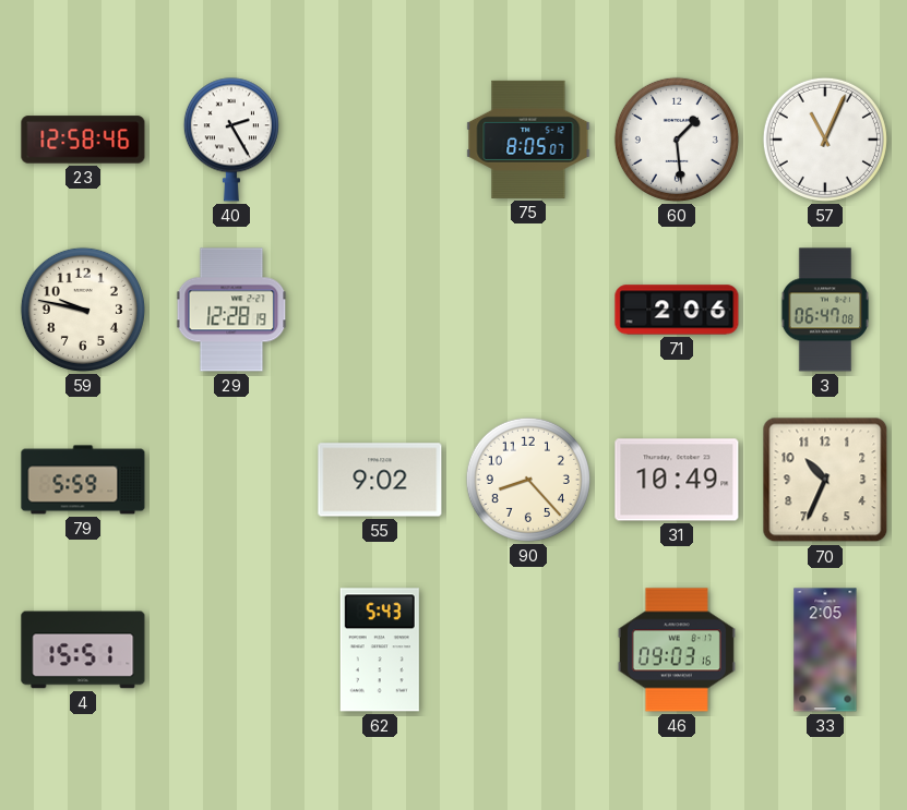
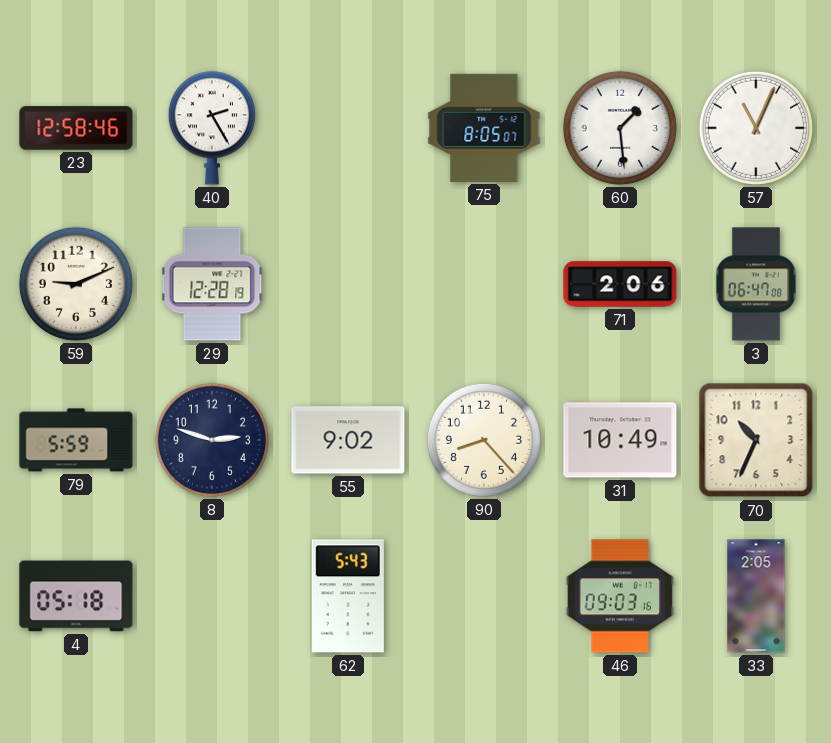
59: 9:47 -> 9:11
8: none -> 2:48
4: 15:51 -> 05:18
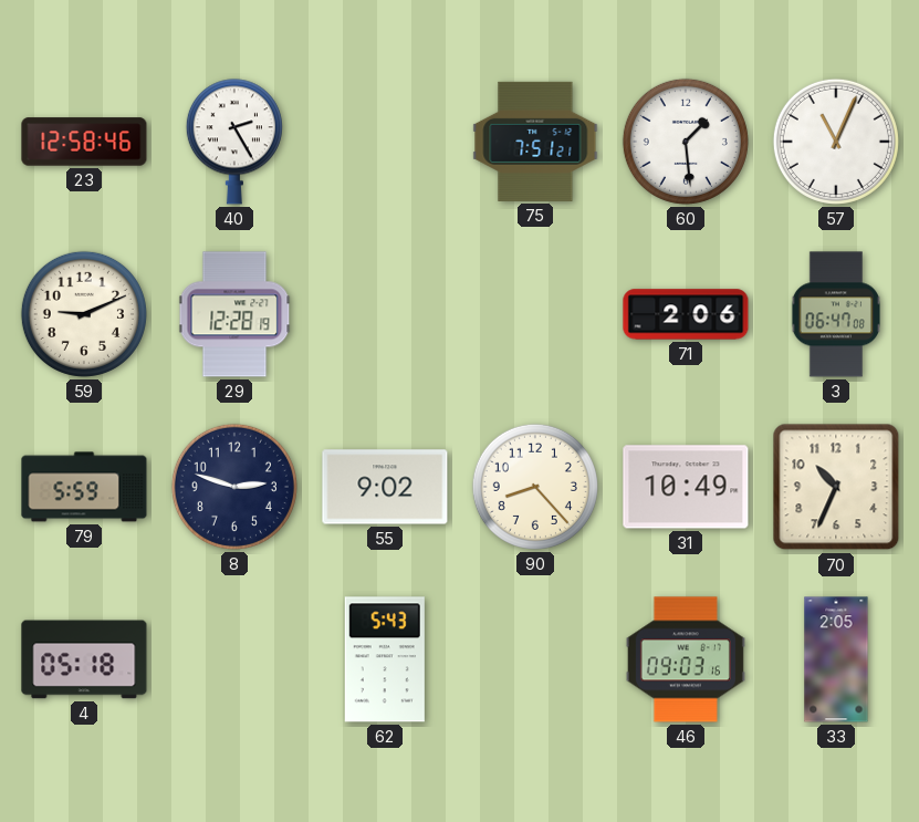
75: 8:05 -> 7:51
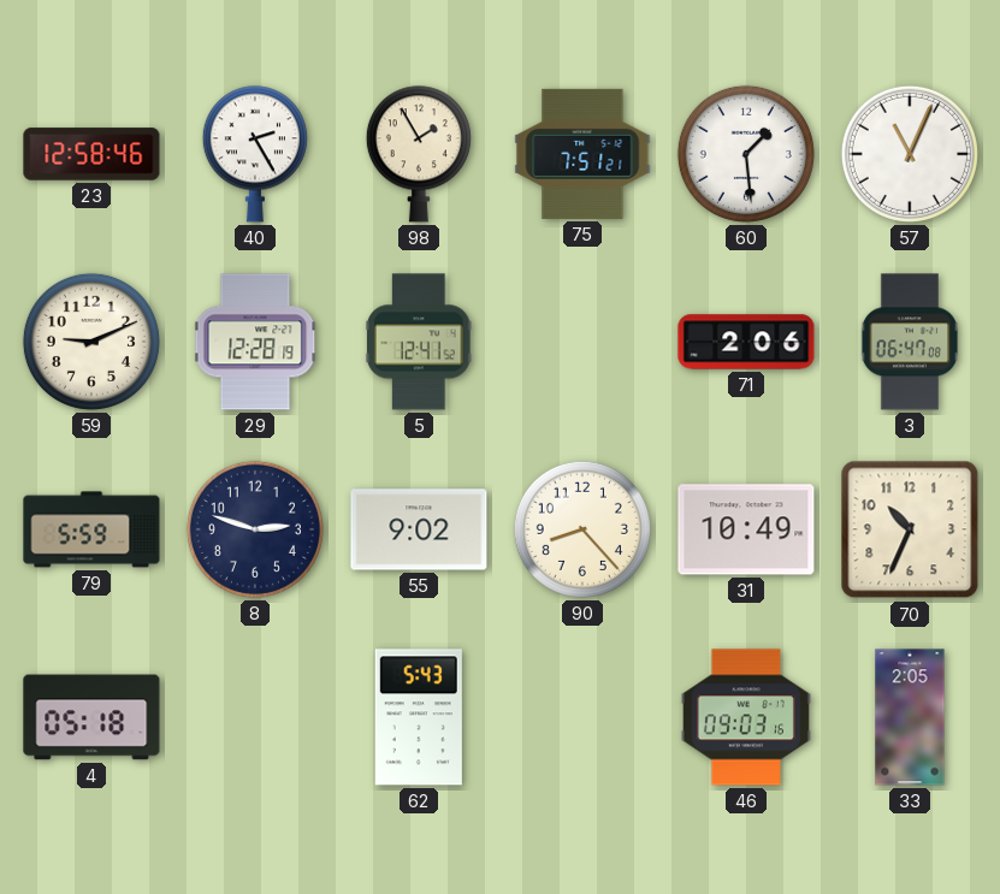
98: none -> 1:55
5: none -> 12:41
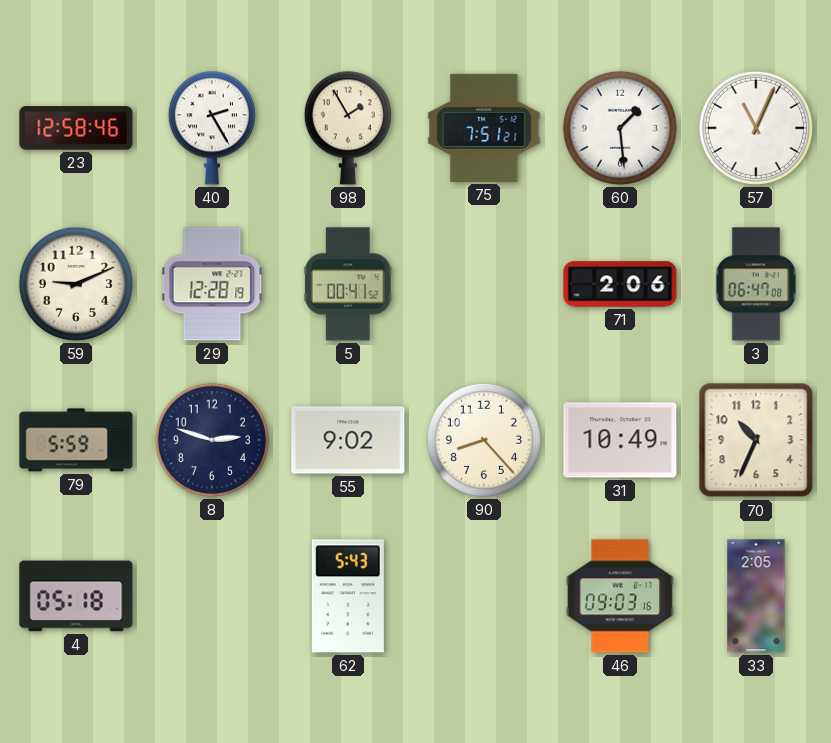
5: 12:41 -> 00:41
